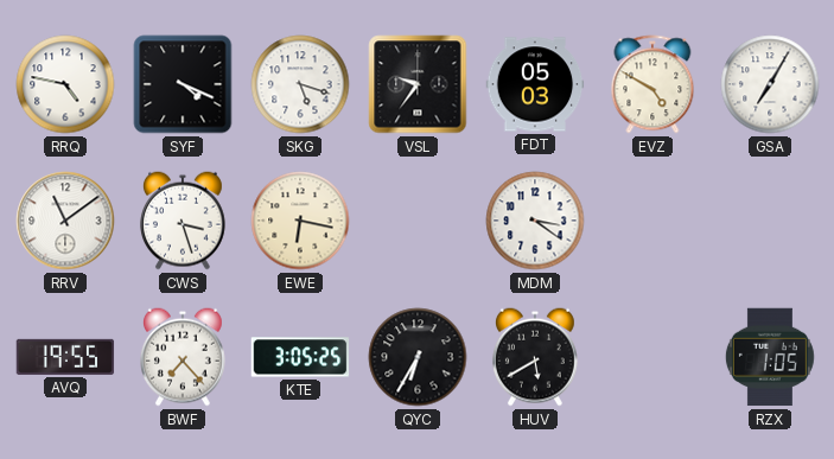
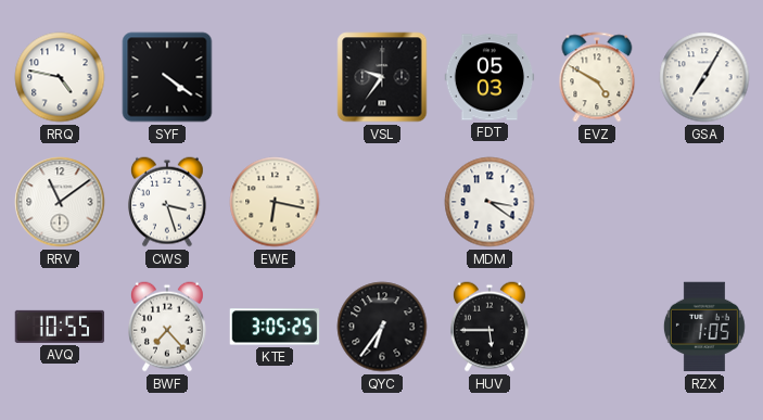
SYF: 4:19 -> 4:21
SKG: 5:18 -> none
AVQ: 19:55 -> 10:55
QYC: 6:35 -> 6:36
HUV: 5:40 -> 5:45
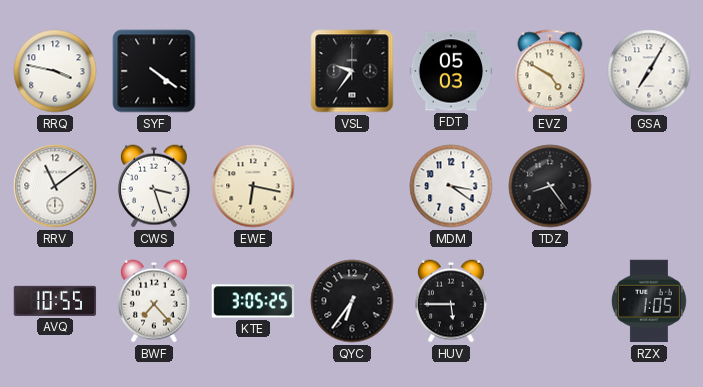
RRQ: 4:47 -> 3:47
TDZ: none -> 8:24
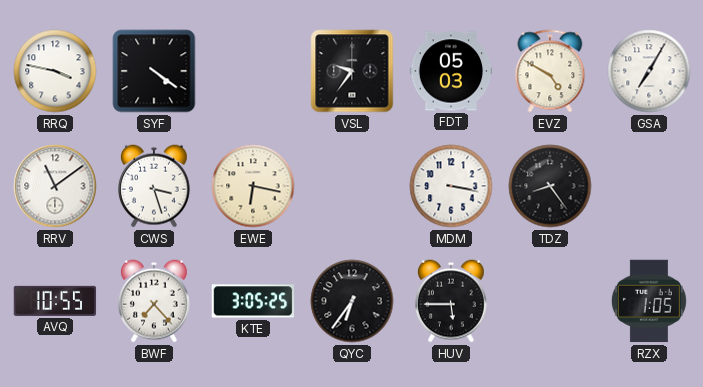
MDM: 3:21 -> 3:17
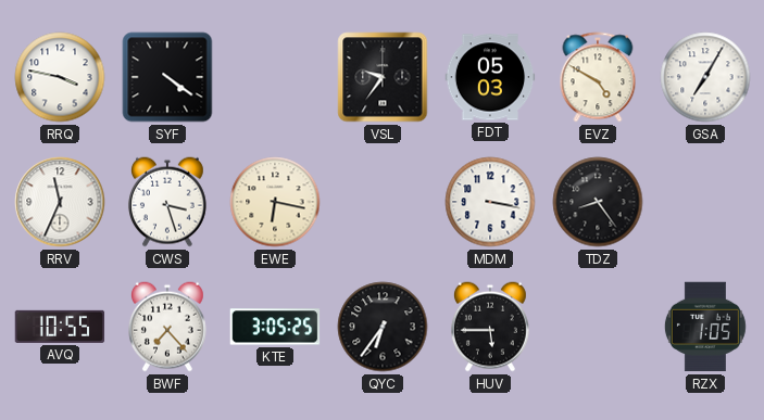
RRV: 11:09 -> 11:34
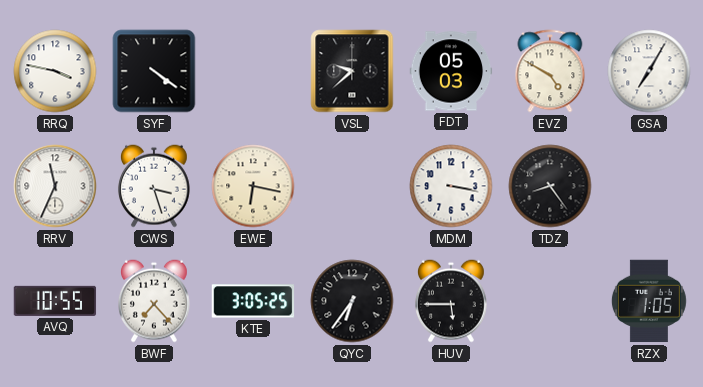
VSL: 9:36 -> 9:38
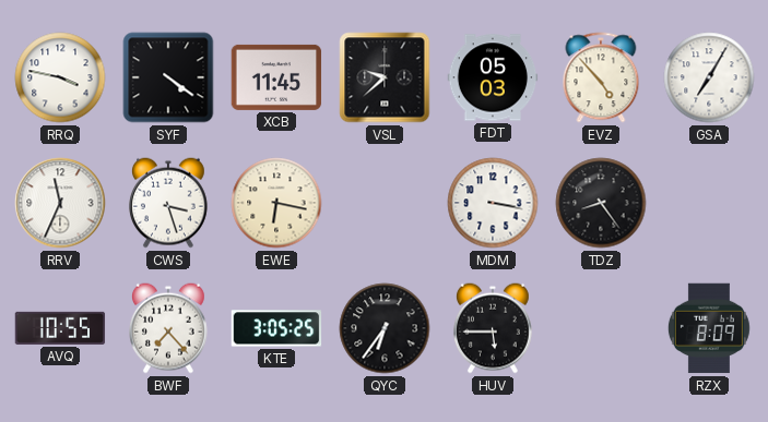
XCB: none -> 11:45
EVZ: 4:50 -> 4:53
RZX: 1:05 -> 8:09
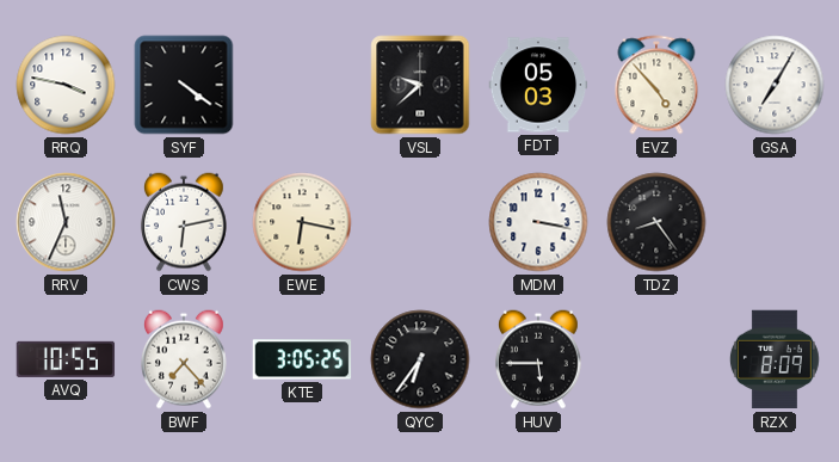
XCB: 11:45 -> none
CWS: 3:27 -> 6:13
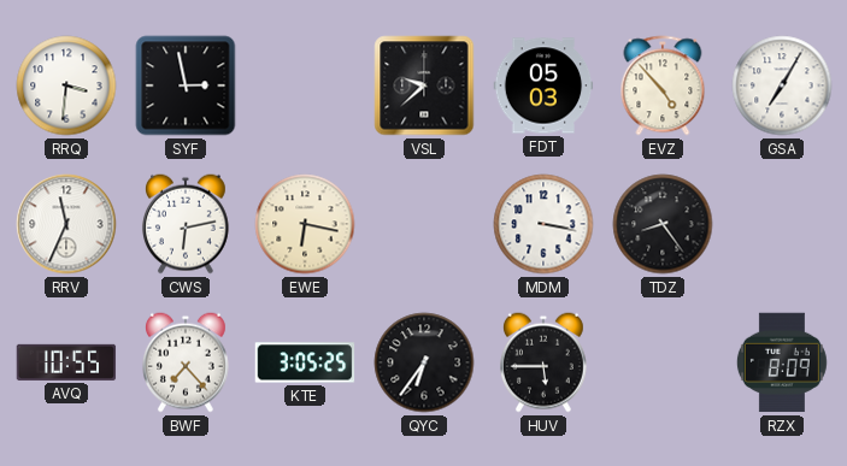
RRQ: 3:47 -> 3:31
SYF: 4:21 -> 2:58
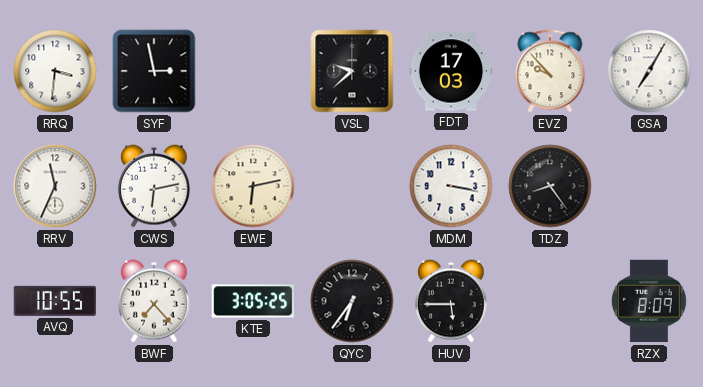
FDT: 05:03 -> 17:03
EVZ: 4:53 -> 9:53
EWE: 6:17 -> 6:13
